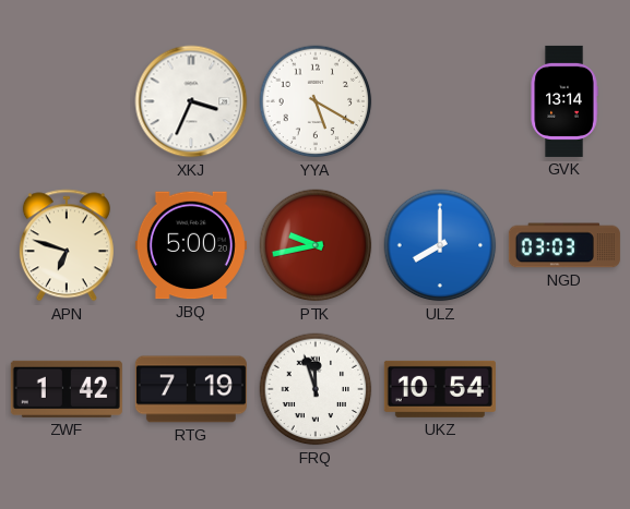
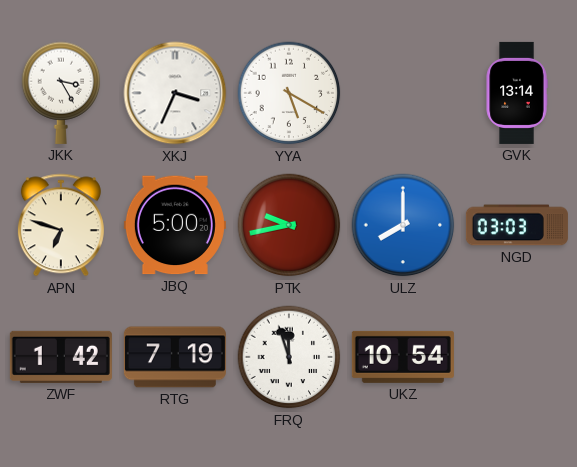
JKK: none -> 3:25
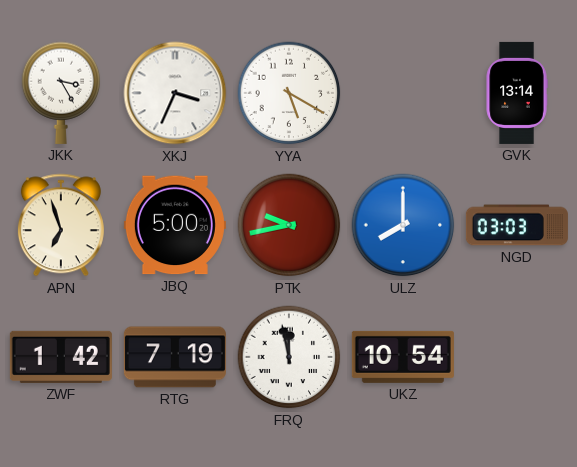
APN: 6:48 -> 6:57
FRQ: 11:57 -> 11:58
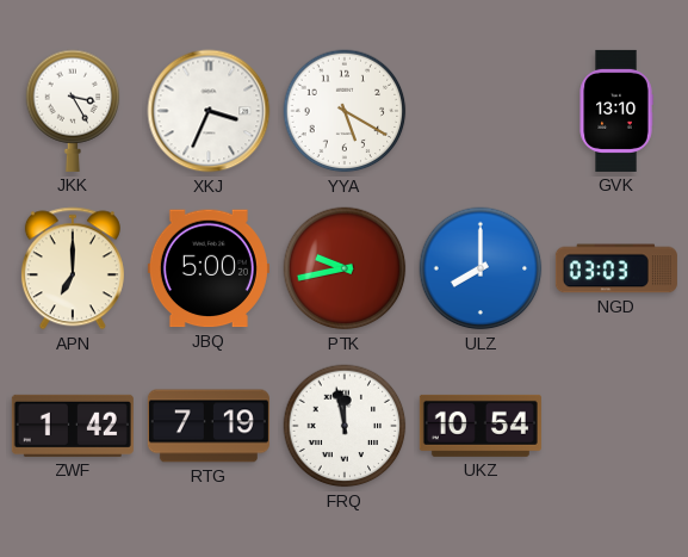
GVK: 13:14 -> 13:10
APN: 6:57 -> 7:00
